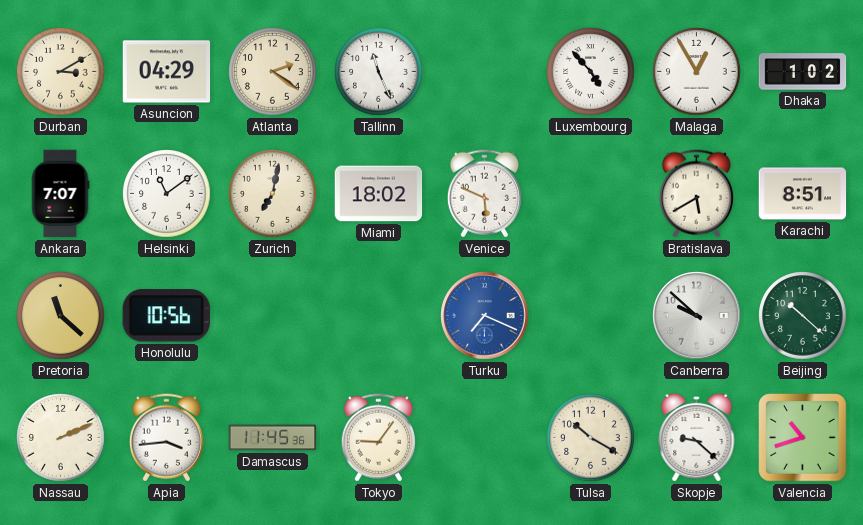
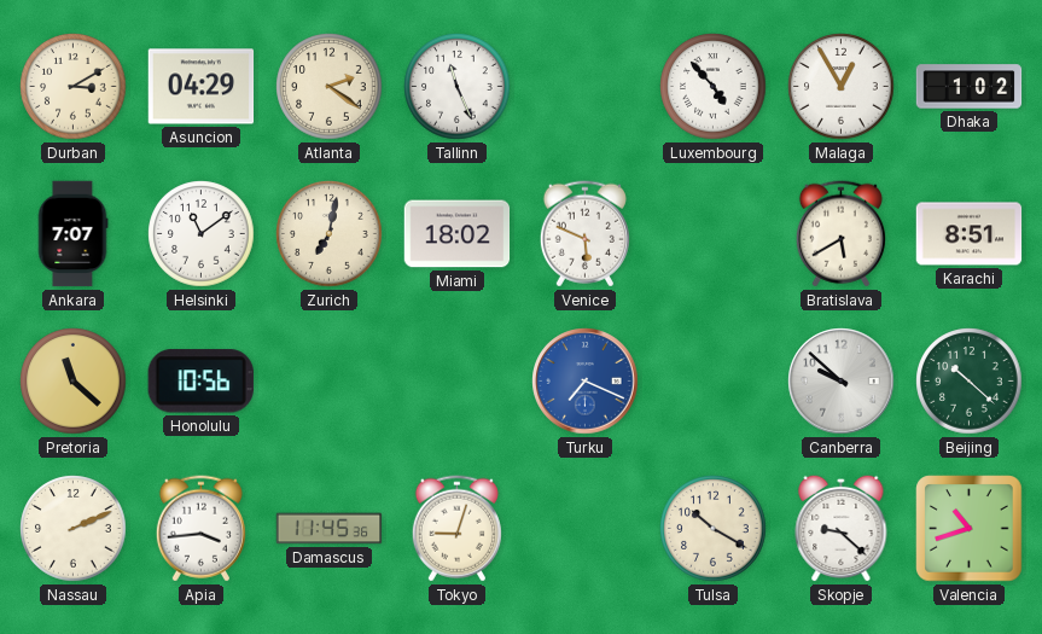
Tokyo: 9:06 -> 9:03
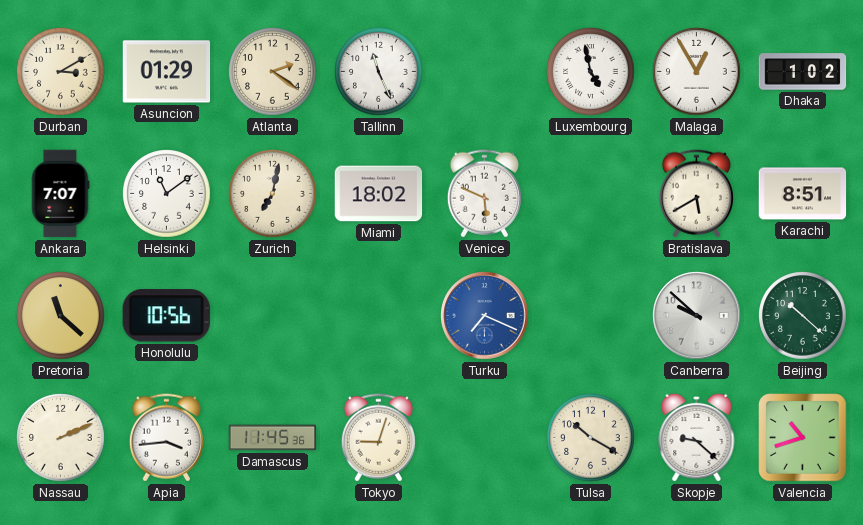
Asuncion: 04:29 -> 01:29
Luxembourg: 4:53 -> 4:58
